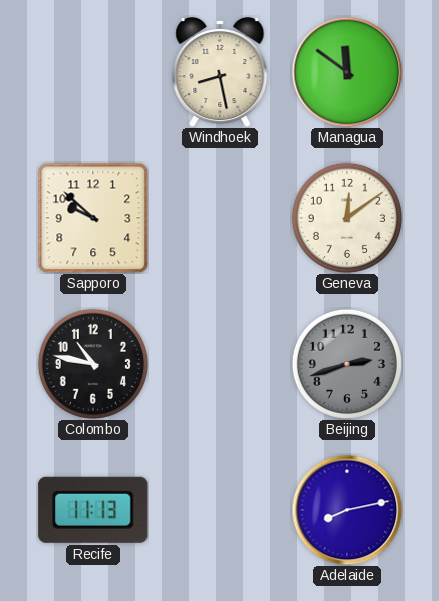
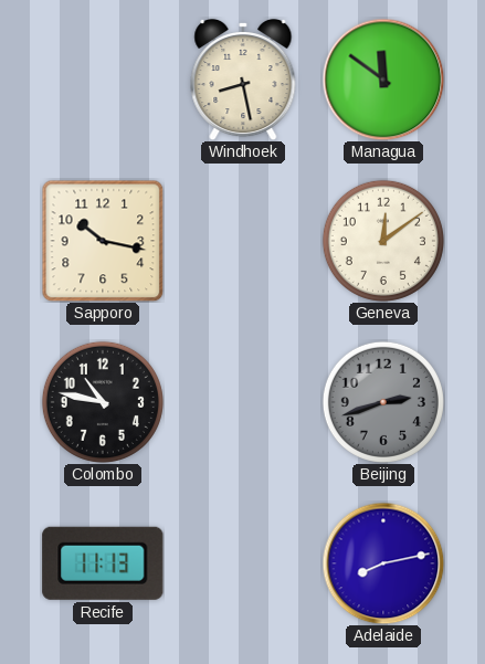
Sapporo: 9:52 -> 10:17
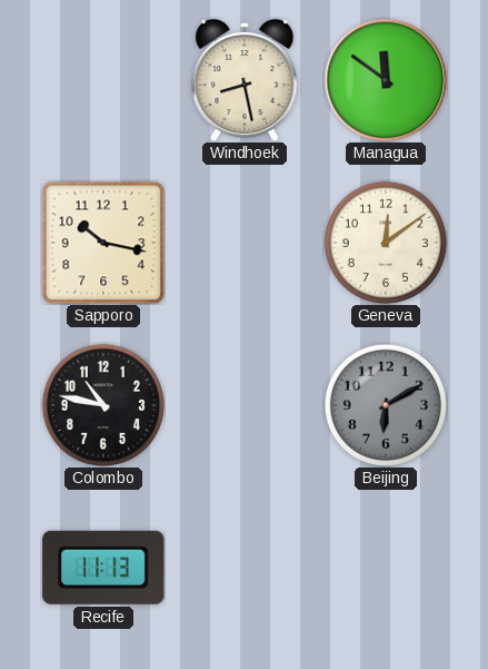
Beijing: 2:42 -> 6:10
Adelaide: 8:13 -> none
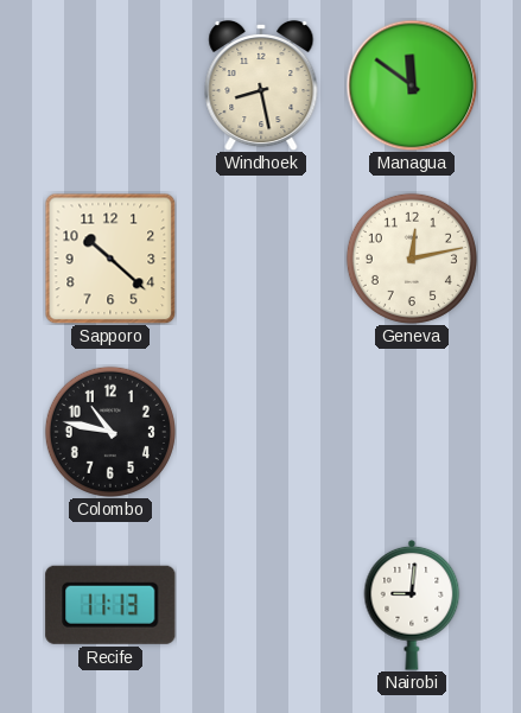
Sapporo: 10:17 -> 10:22
Geneva: 12:09 -> 12:13
Beijing: 6:10 -> none
Nairobi: none -> 9:01
